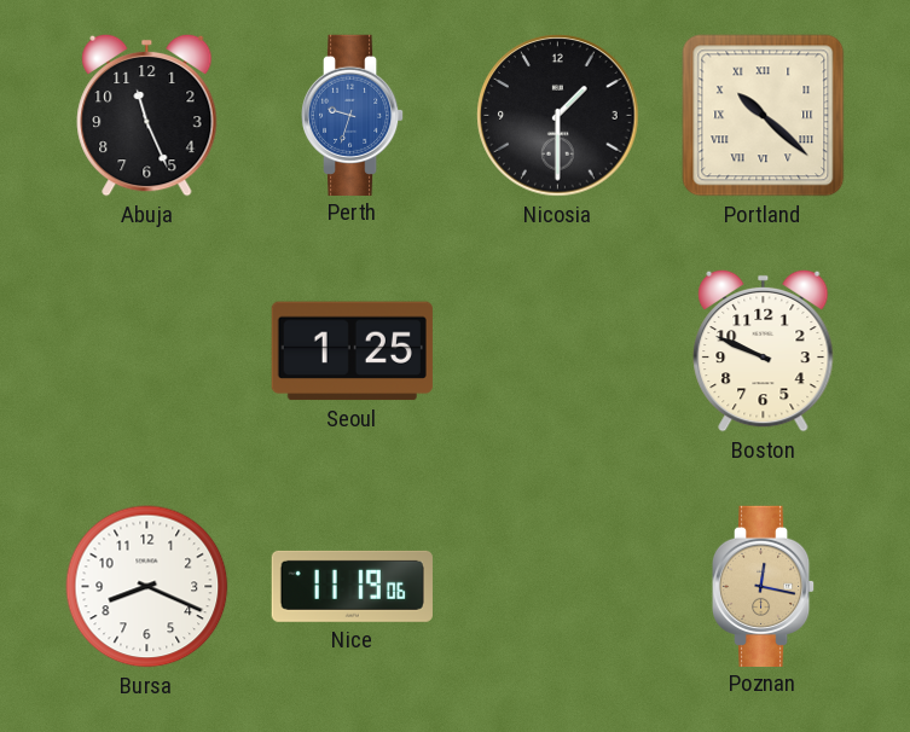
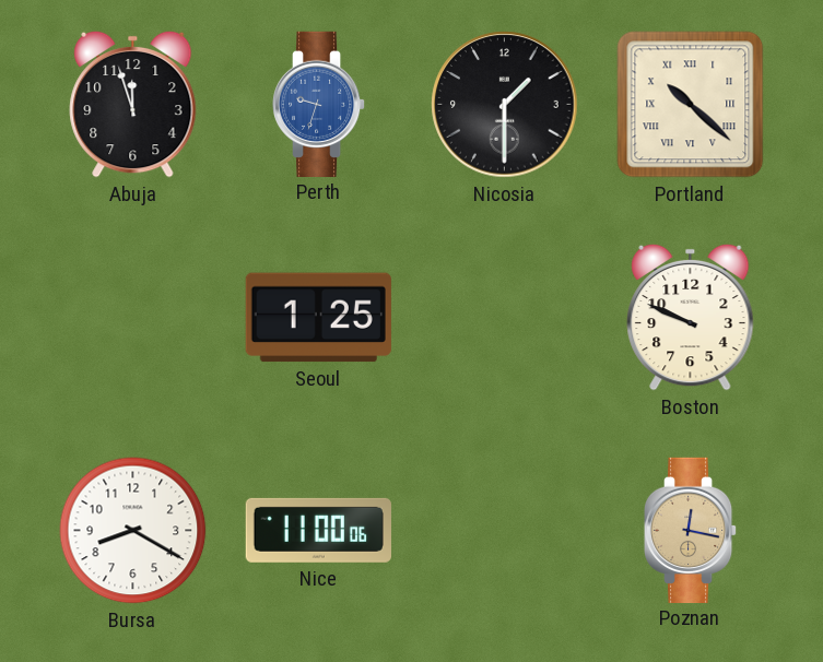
Abuja: 11:26 -> 11:57
Bursa: 8:19 -> 8:20
Nice: 11:19 -> 11:00
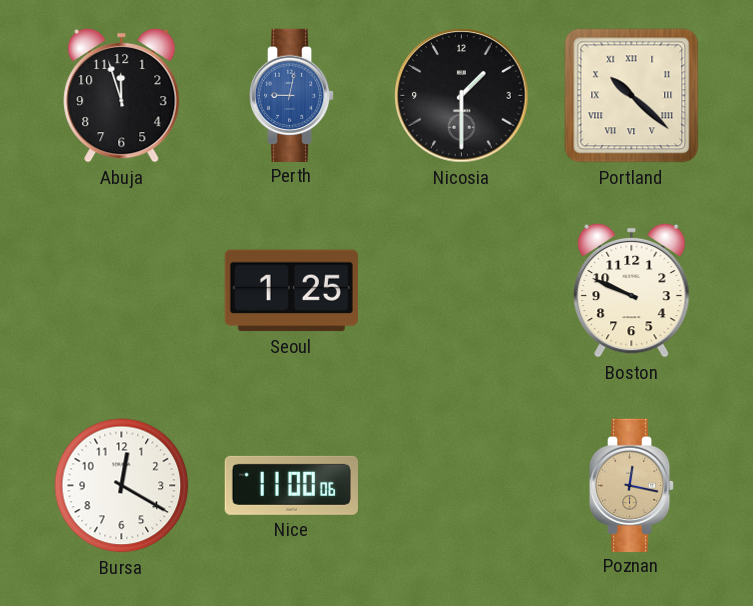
Perth: 9:33 -> 9:02
Bursa: 8:20 -> 12:20
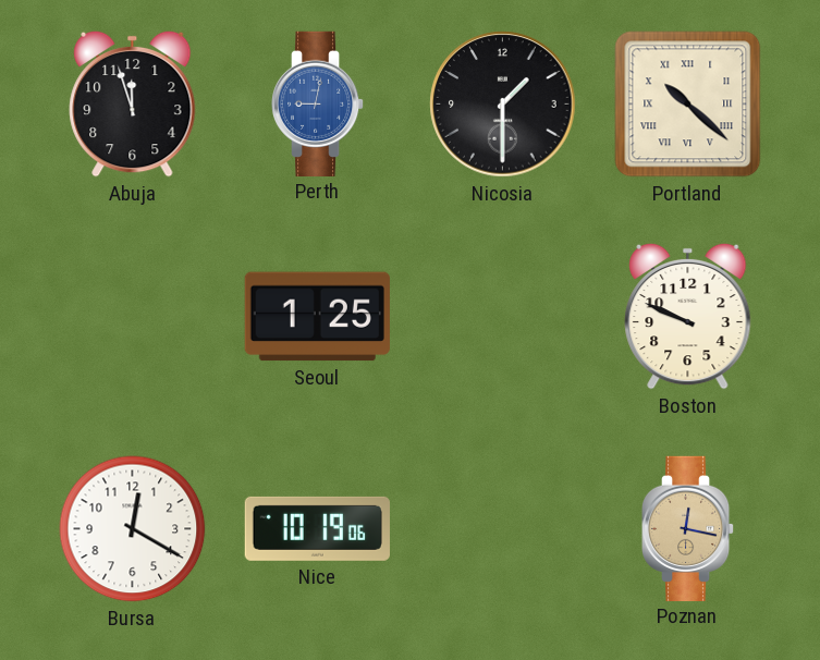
Nice: 11:00 -> 10:19
